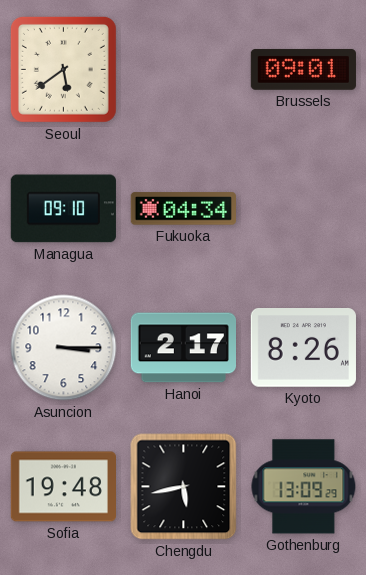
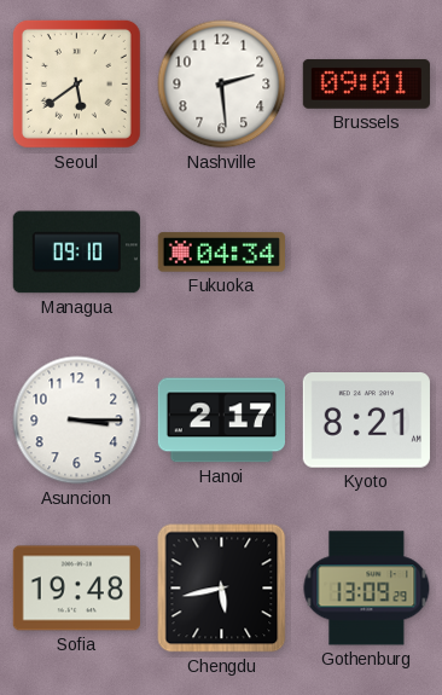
Nashville: none -> 2:29
Kyoto: 8:26 -> 8:21
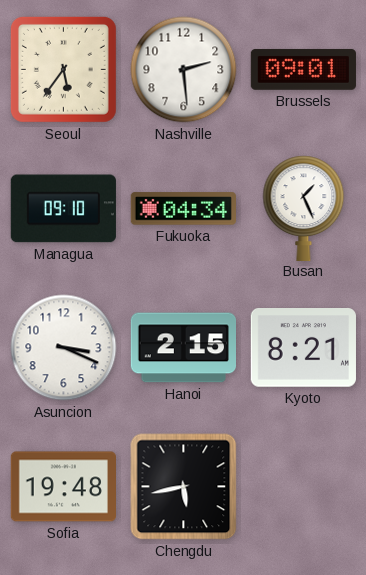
Seoul: 5:39 -> 5:36
Busan: none -> 1:26
Asuncion: 3:15 -> 3:19
Hanoi: 2:17 -> 2:15
Gothenburg: 13:09 -> none
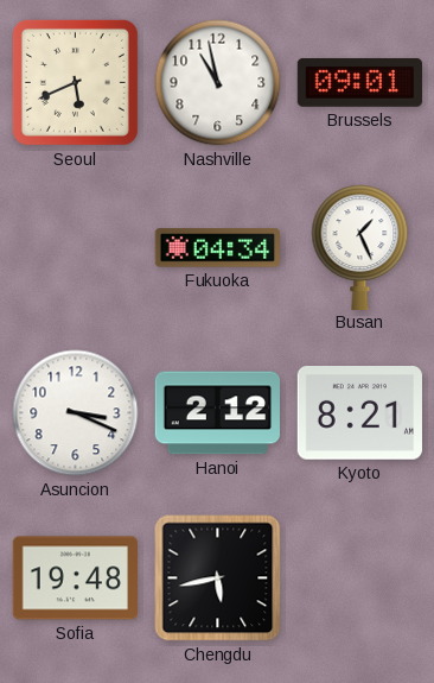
Seoul: 5:36 -> 5:41
Nashville: 2:29 -> 10:58
Managua: 09:10 -> none
Hanoi: 2:15 -> 2:12
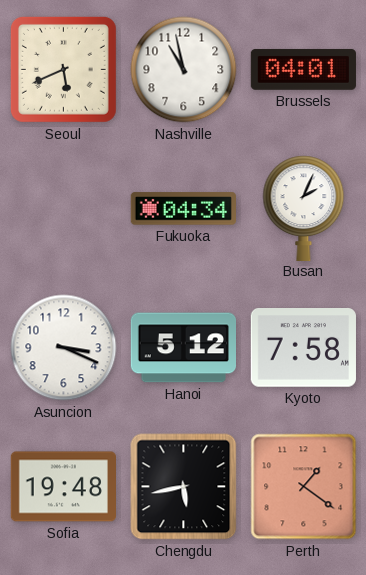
Brussels: 09:01 -> 04:01
Busan: 1:26 -> 2:04
Hanoi: 2:12 -> 5:12
Kyoto: 8:21 -> 7:58
Perth: none -> 1:21
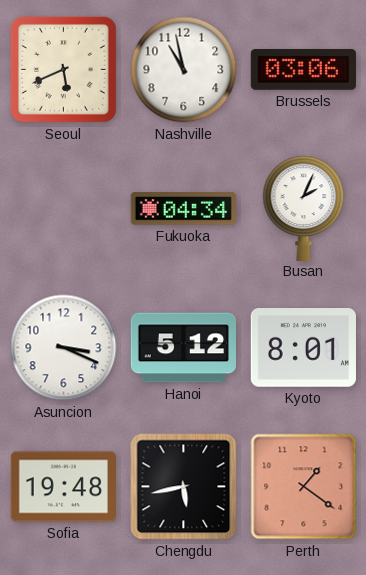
Brussels: 04:01 -> 03:06
Kyoto: 7:58 -> 8:01
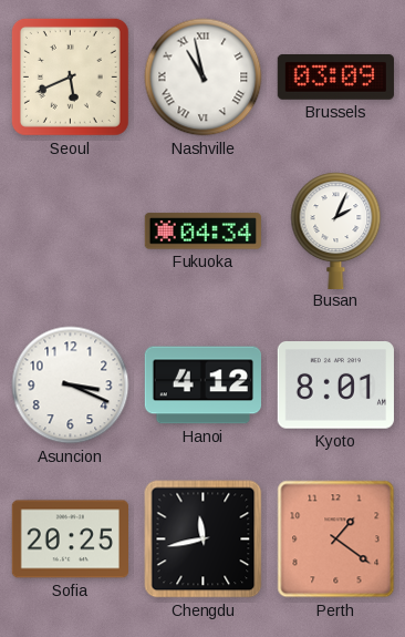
Nashville numerals: Arabic -> Roman
Brussels: 03:06 -> 03:09
Hanoi: 5:12 -> 4:12
Sofia: 19:48 -> 20:25
Chengdu: 5:43 -> 11:43
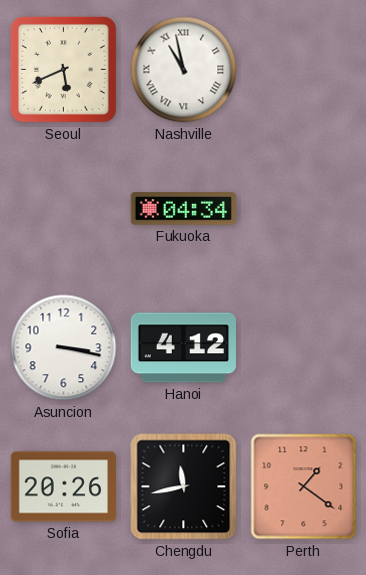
Brussels: 03:09 -> none
Busan: 2:04 -> none
Asuncion: 3:19 -> 3:17
Kyoto: 8:01 -> none
Sofia: 20:25 -> 20:26
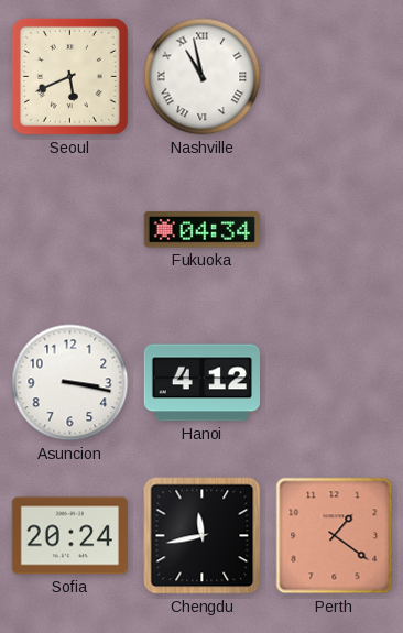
Sofia: 20:26 -> 20:24
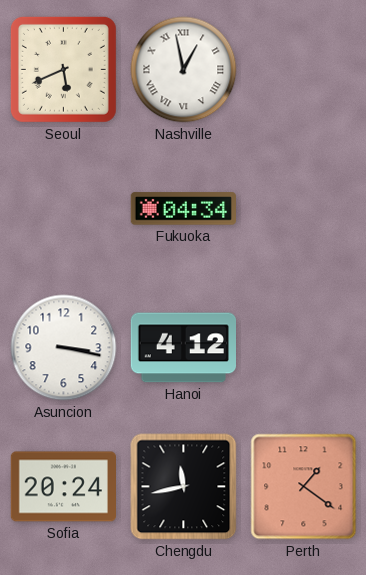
Nashville: 10:58 -> 12:58
